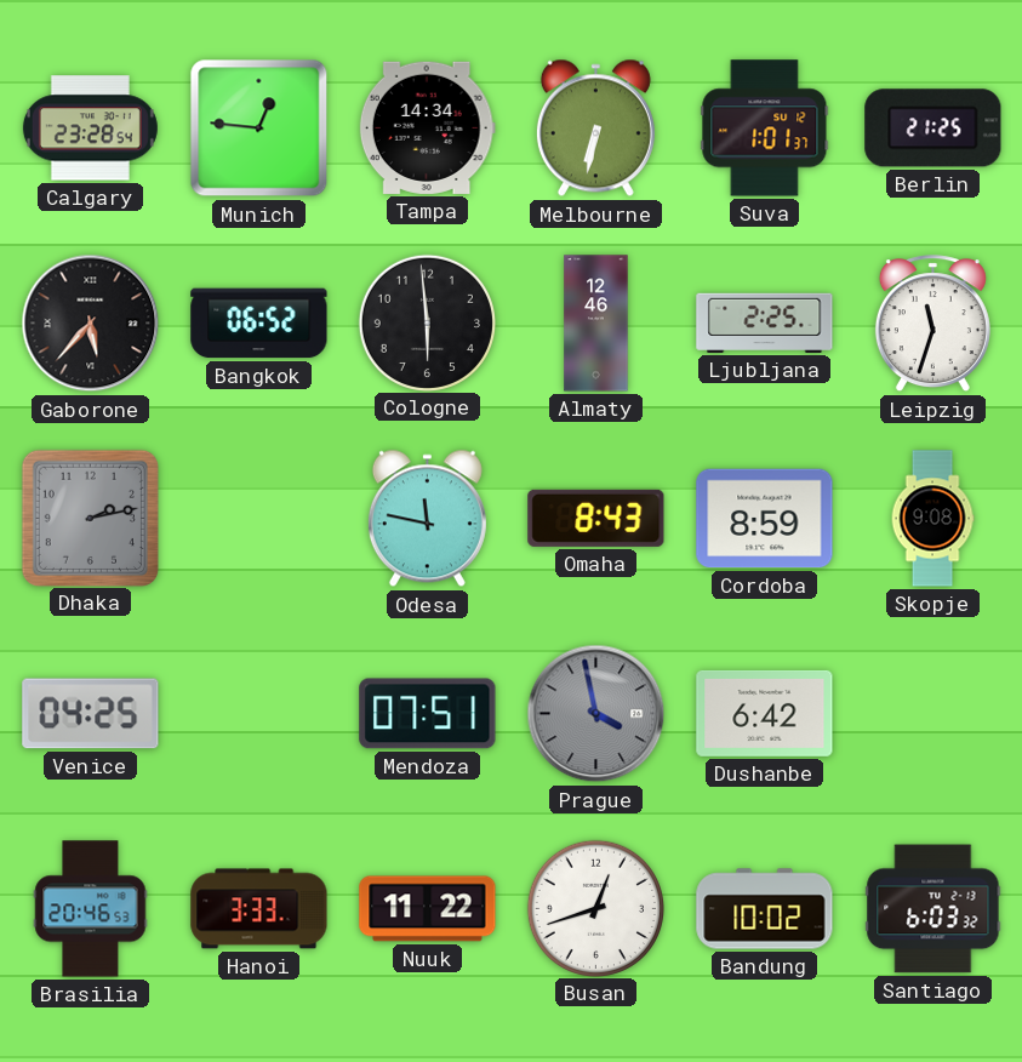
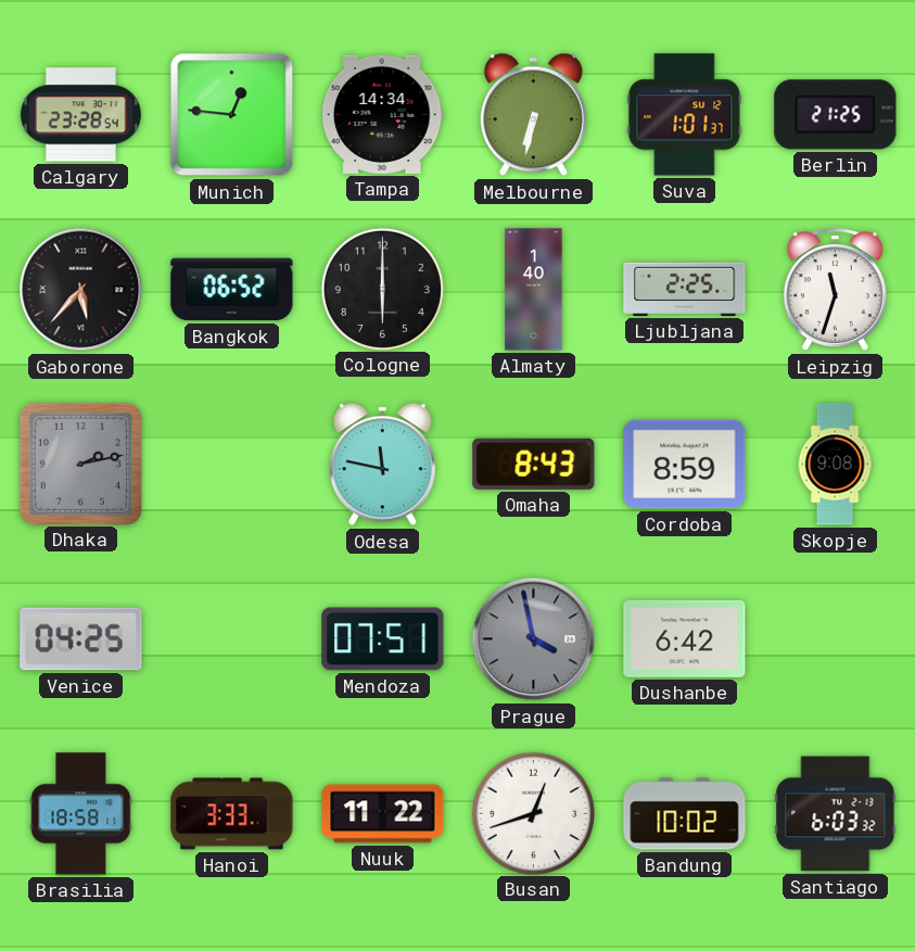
Cologne: 5:59 -> 6:00
Almaty: 12:46 -> 1:40
Brasilia: 20:46 -> 18:58
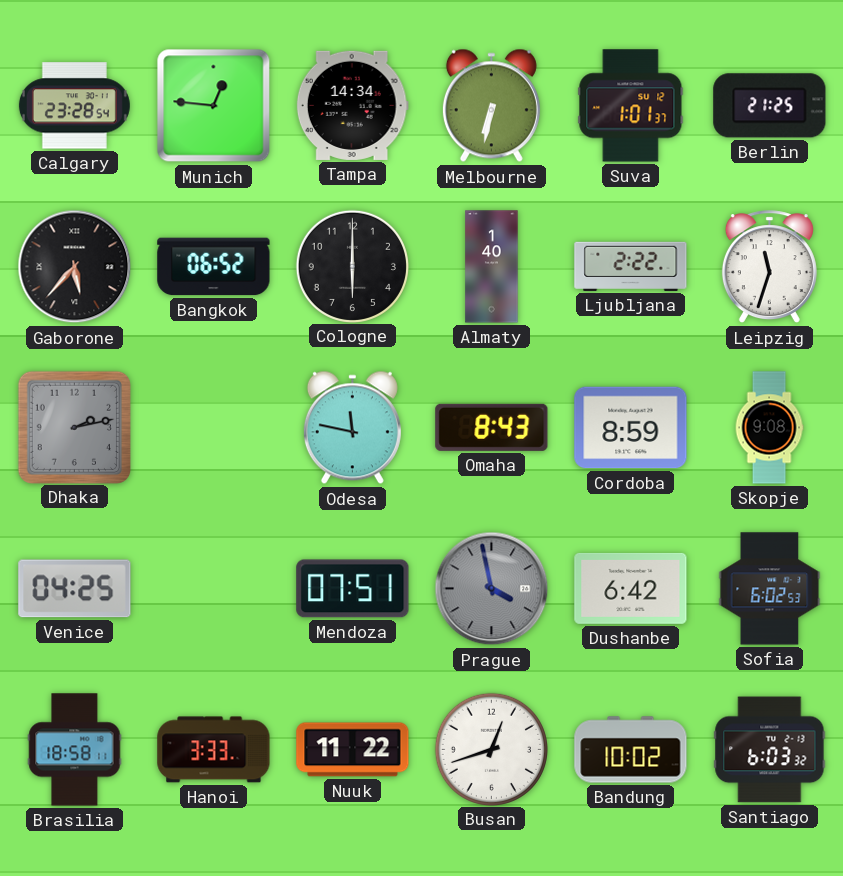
Ljubljana: 2:25 -> 2:22
Sofia: none -> 6:02
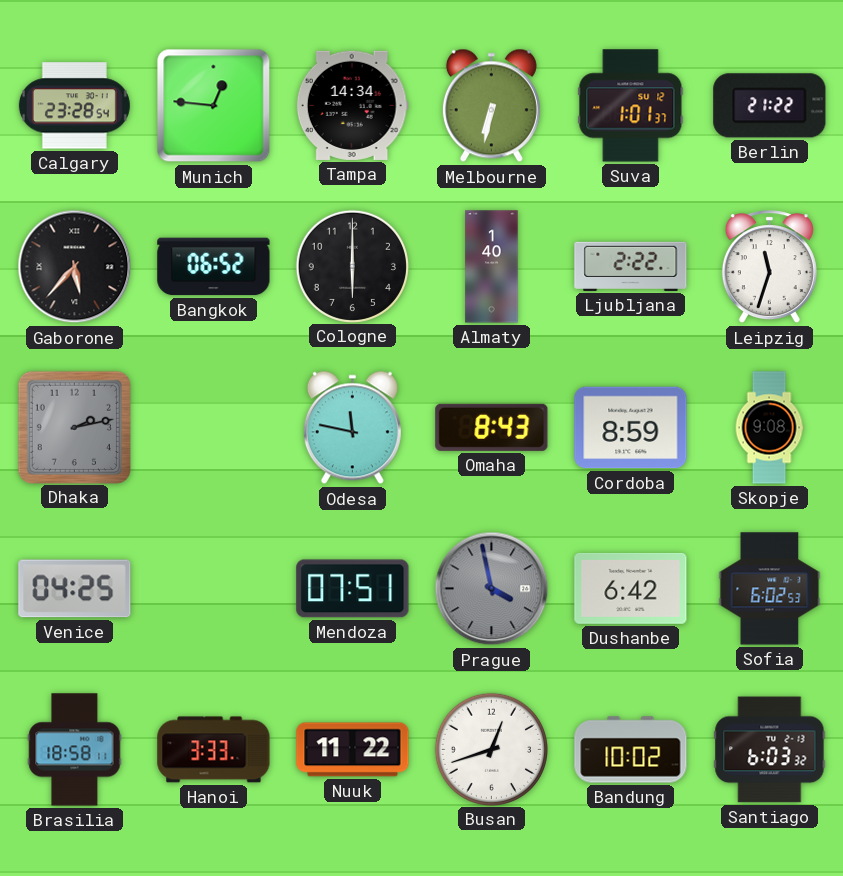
Berlin: 21:25 -> 21:22
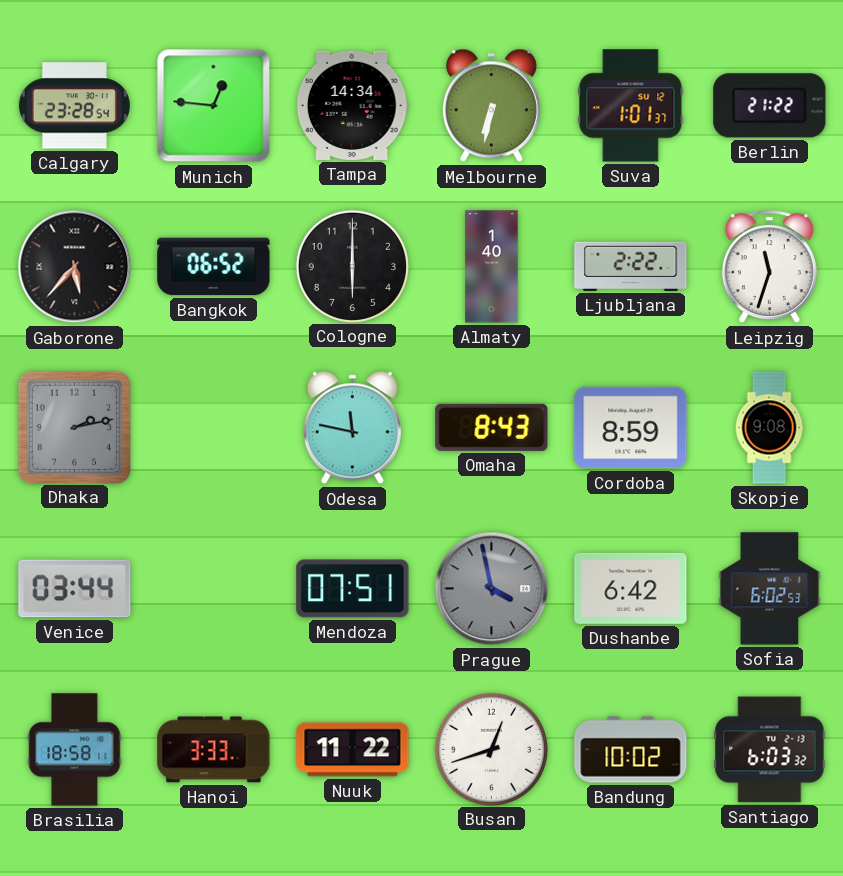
Venice: 04:25 -> 03:44
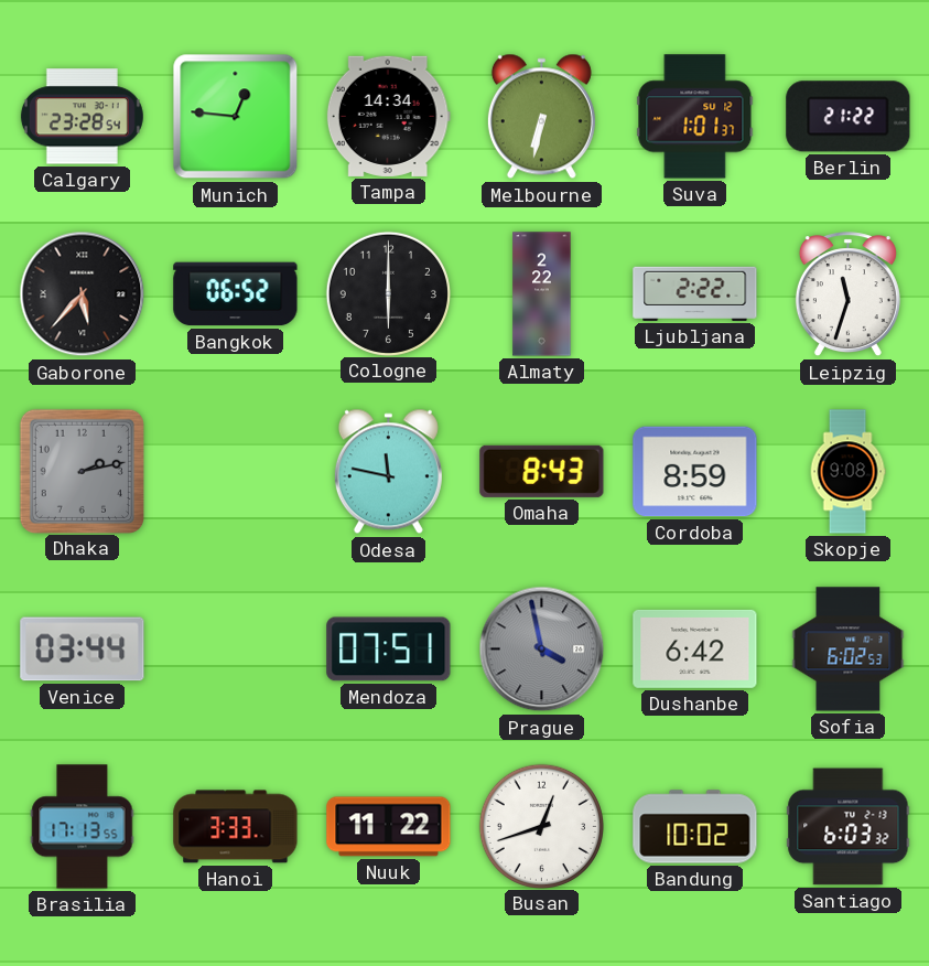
Almaty: 1:40 -> 2:22
Brasilia: 18:58 -> 17:13
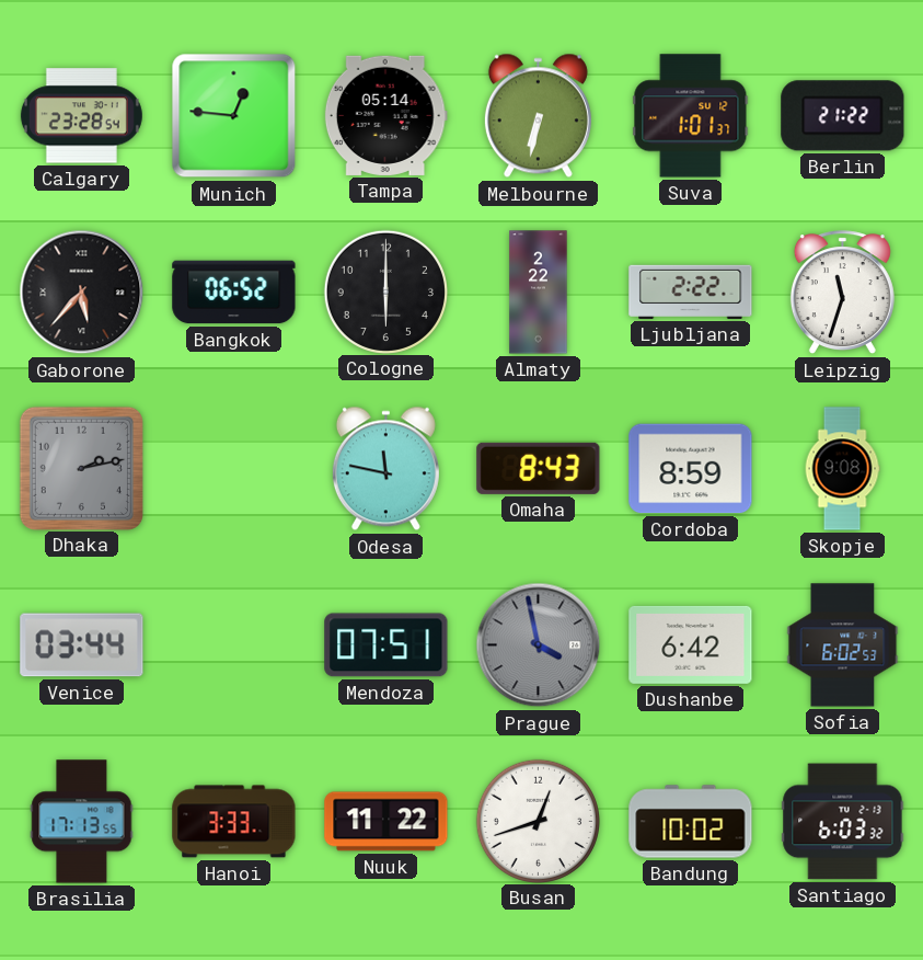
Tampa: 14:34 -> 05:14
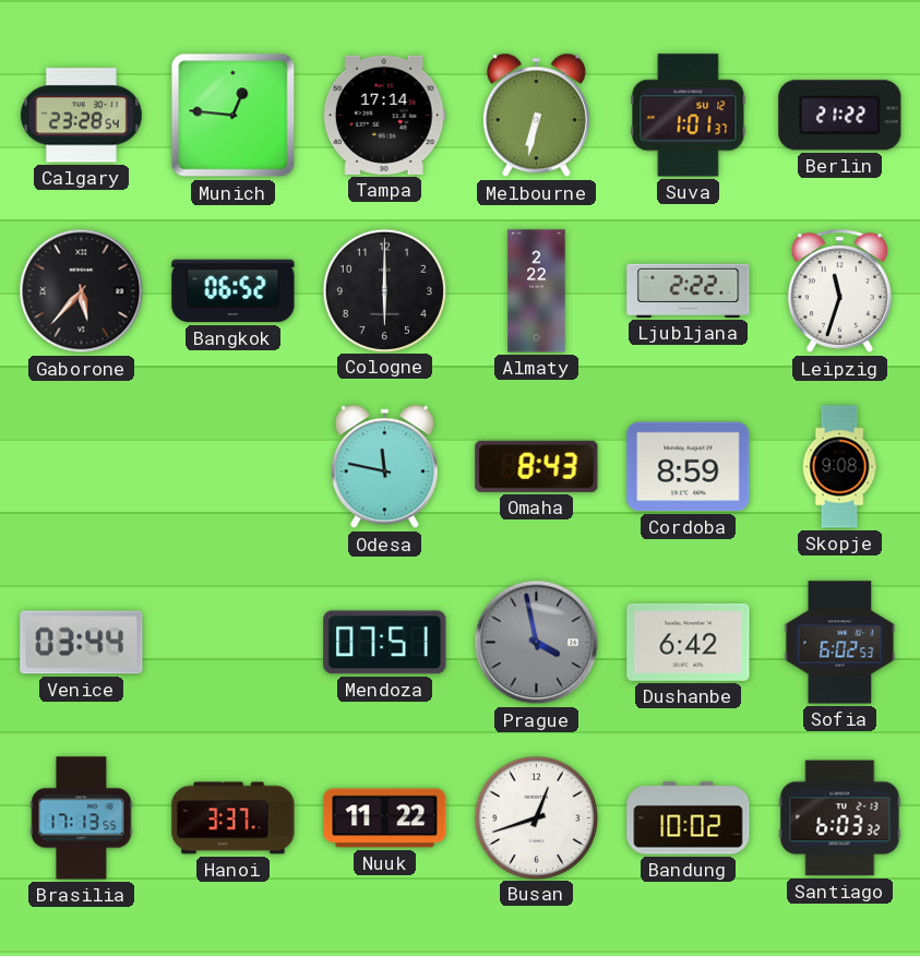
Tampa: 05:14 -> 17:14
Dhaka: 2:13 -> none
Hanoi: 3:33 -> 3:37
